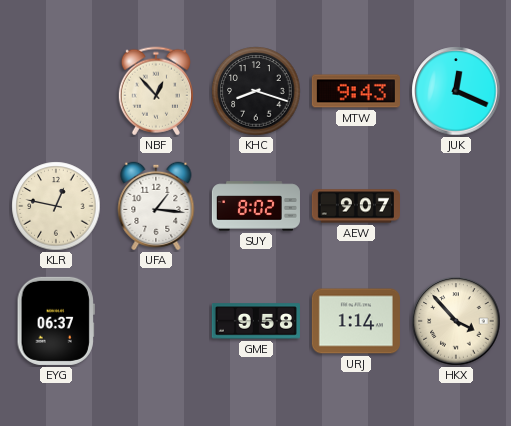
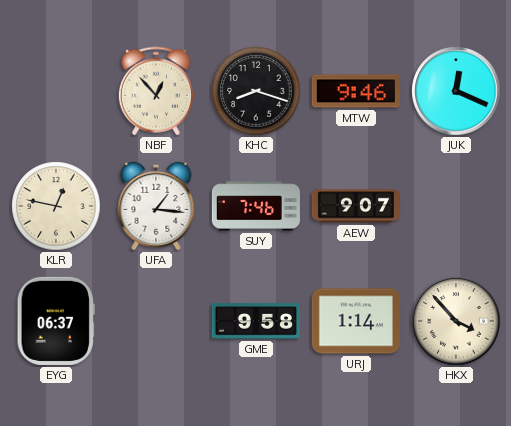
MTW: 9:43 -> 9:46
SUY: 8:02 -> 7:46
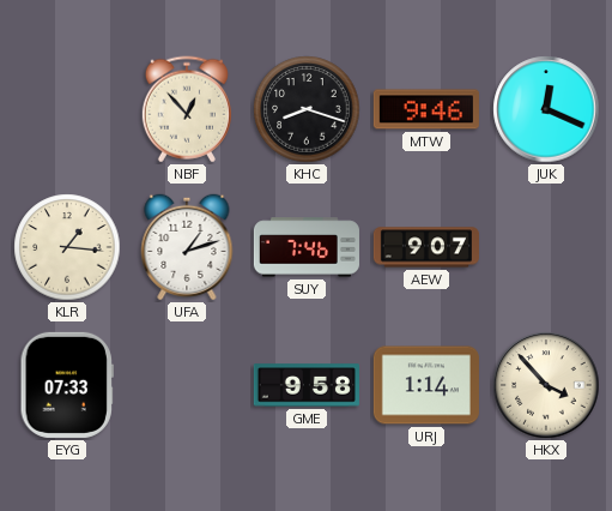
KLR: 12:47 -> 1:16
UFA: 1:16 -> 1:12
EYG: 06:37 -> 07:33
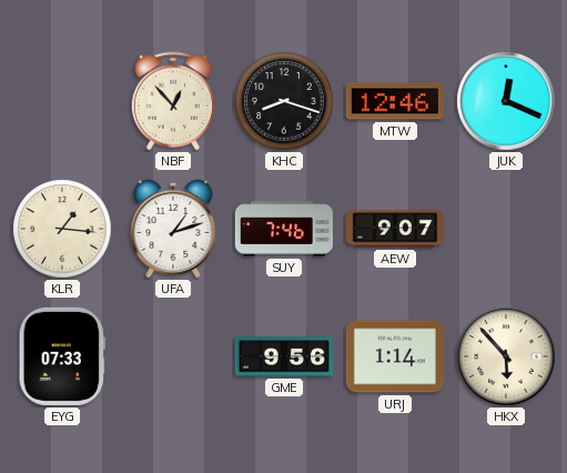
MTW: 9:46 -> 12:46
GME: 9:58 -> 9:56
HKX: 3:53 -> 5:53
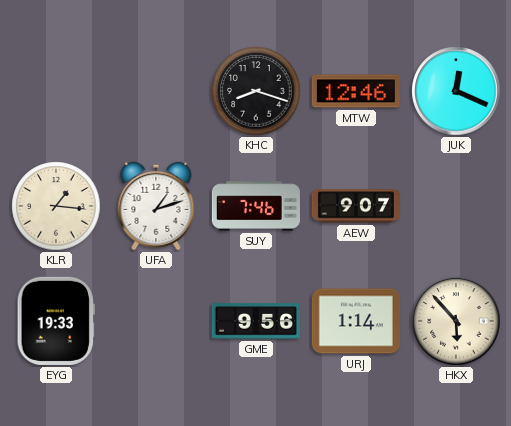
NBF: 12:53 -> none
EYG: 07:33 -> 19:33
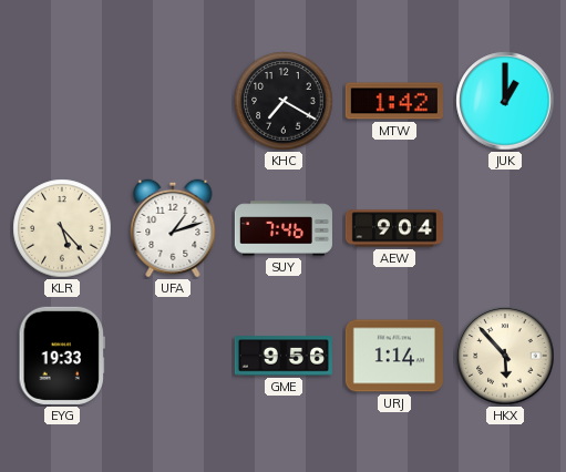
KHC: 8:18 -> 7:20
MTW: 12:46 -> 1:42
JUK: 12:19 -> 1:00
KLR: 1:16 -> 5:23
AEW: 9:07 -> 9:04
